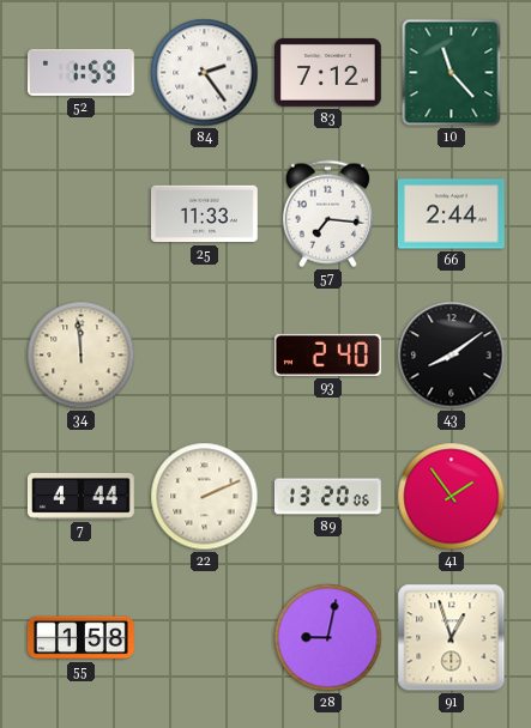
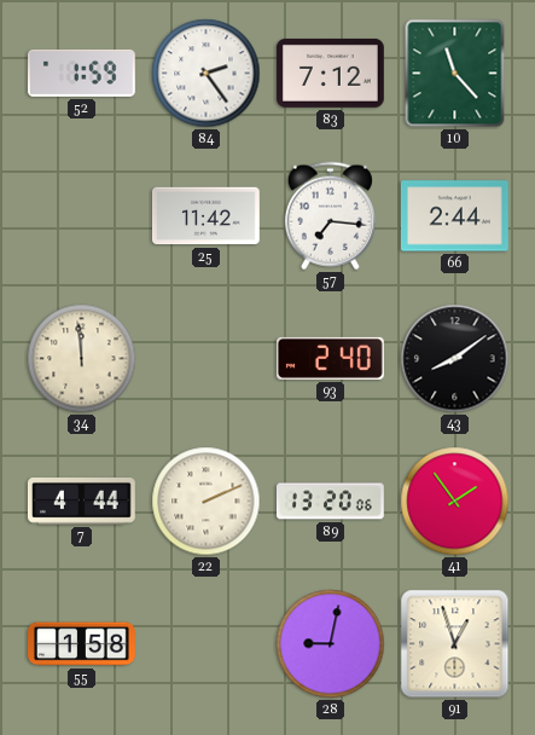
25: 11:33 -> 11:42
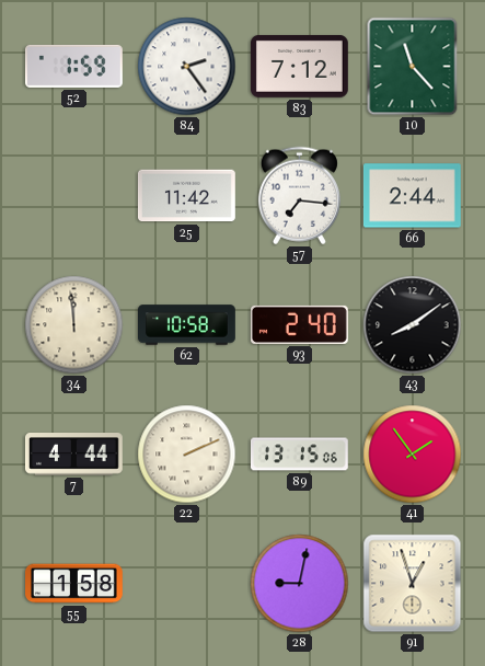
62: none -> 10:58
89: 13:20 -> 13:15
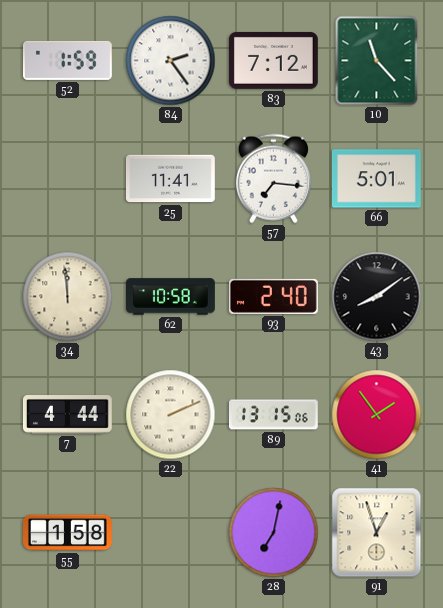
25: 11:42 -> 11:41
66: 2:44 -> 5:01
28: 9:02 -> 7:02
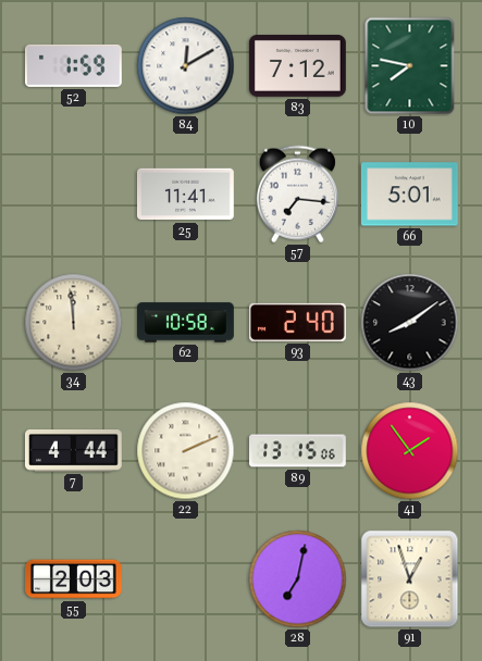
84: 2:24 -> 12:10
10: 11:23 -> 7:47
55: 1:58 -> 2:03
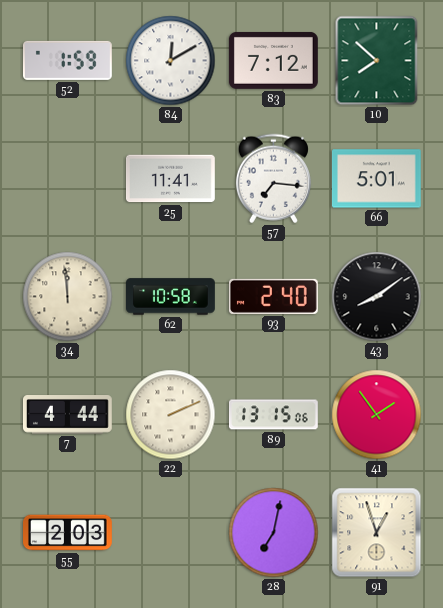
10: 7:47 -> 7:52
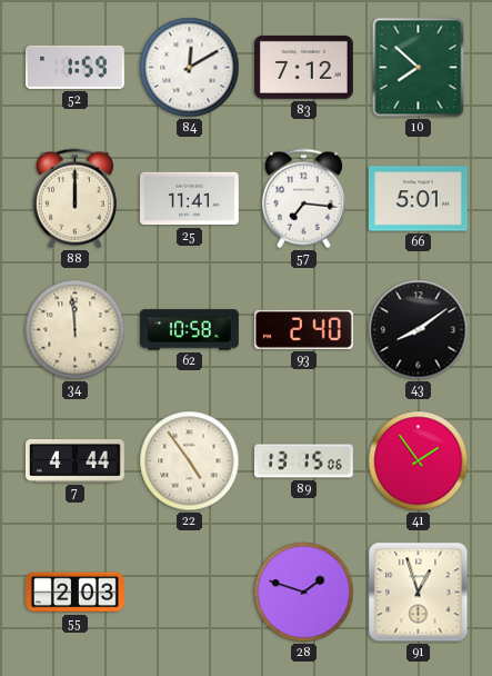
88: none -> 12:00
22: 2:11 -> 4:54
28: 7:02 -> 1:48
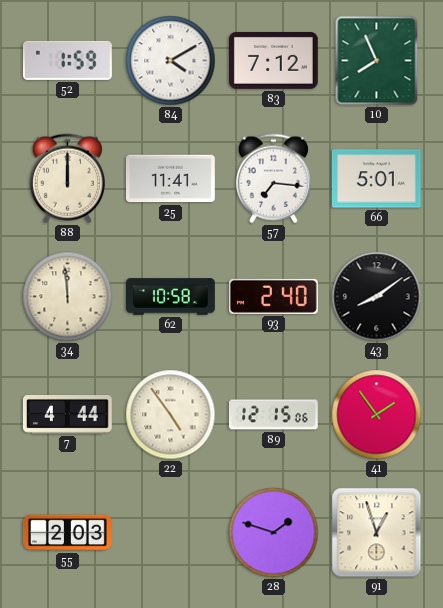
84: 12:10 -> 4:10
10: 7:52 -> 7:56
89: 13:15 -> 12:15
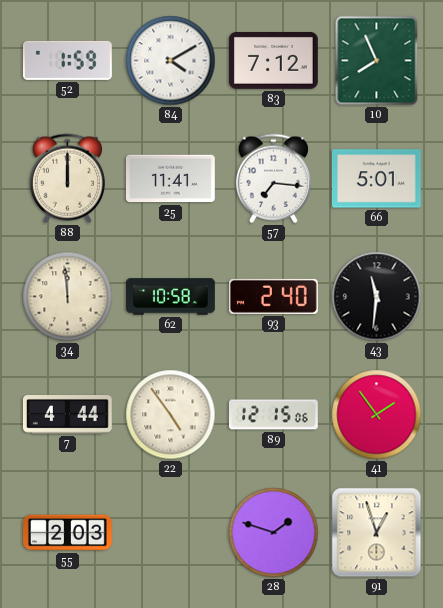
43: 8:09 -> 11:31
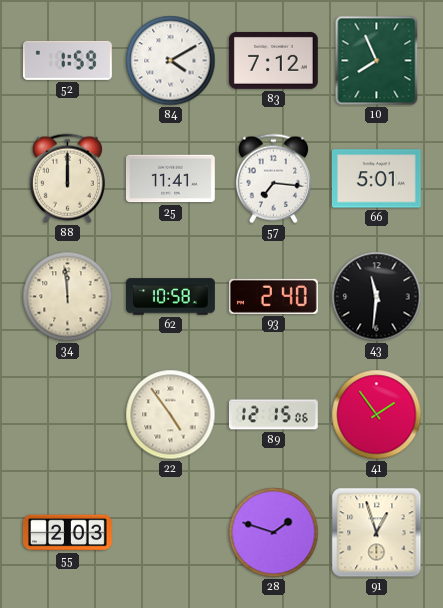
7: 4:44 -> none
